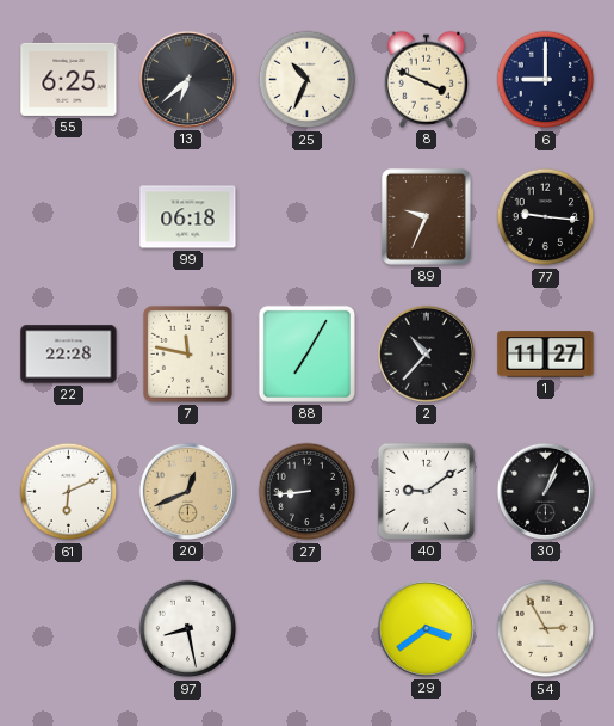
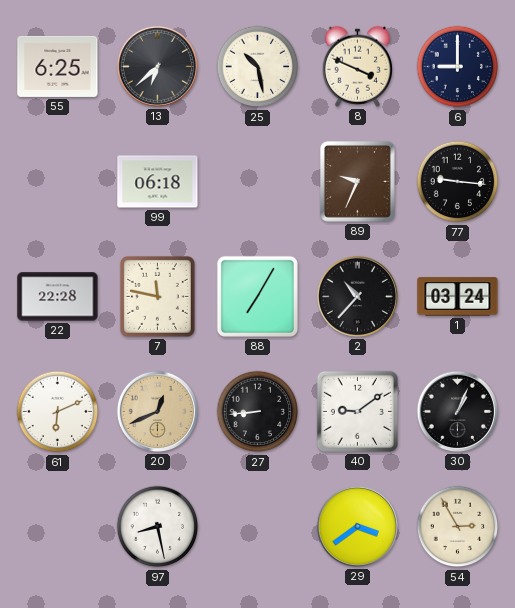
25: 10:34 -> 10:28
1: 11:27 -> 03:24
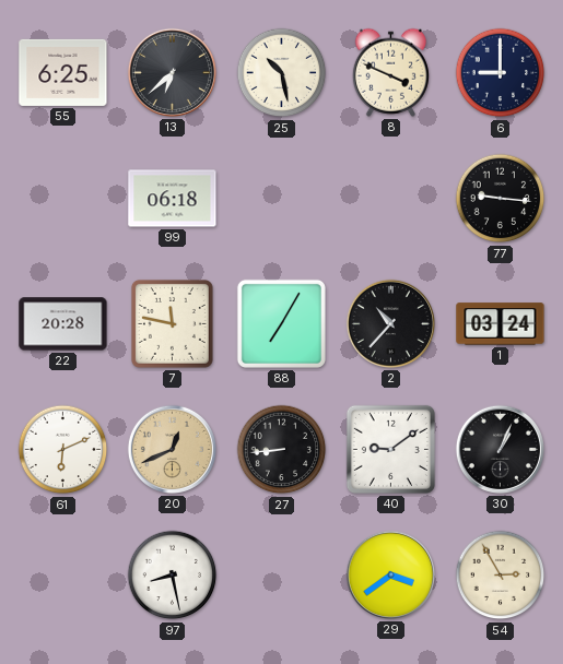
89: 9:34 -> none
22: 22:28 -> 20:28
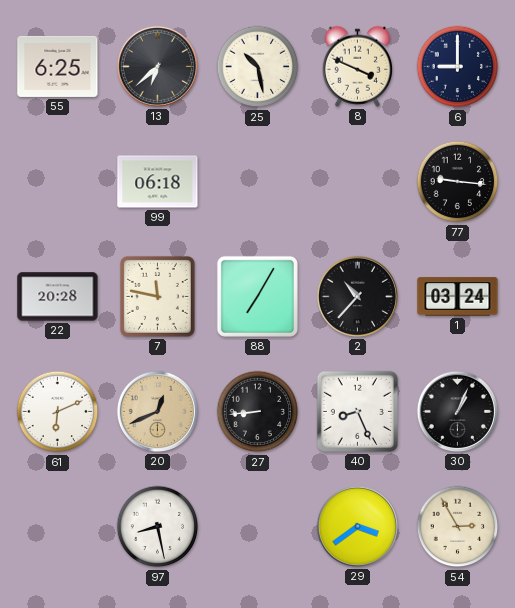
40: 9:09 -> 8:26
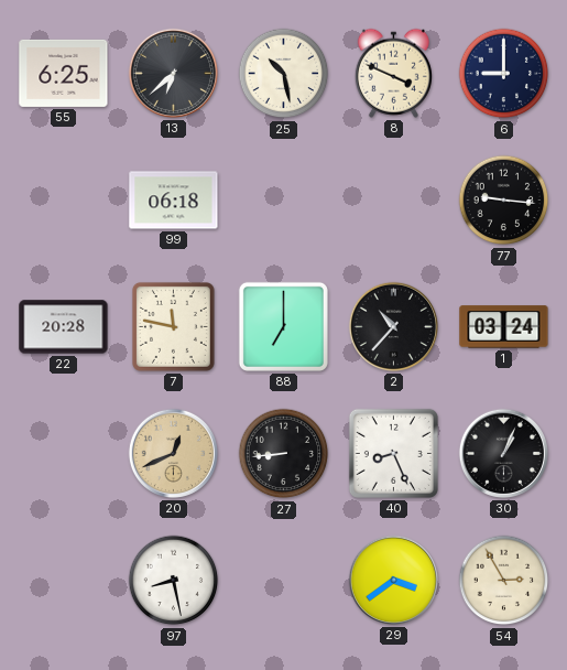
88: 7:05 -> 7:00
61: 6:11 -> none
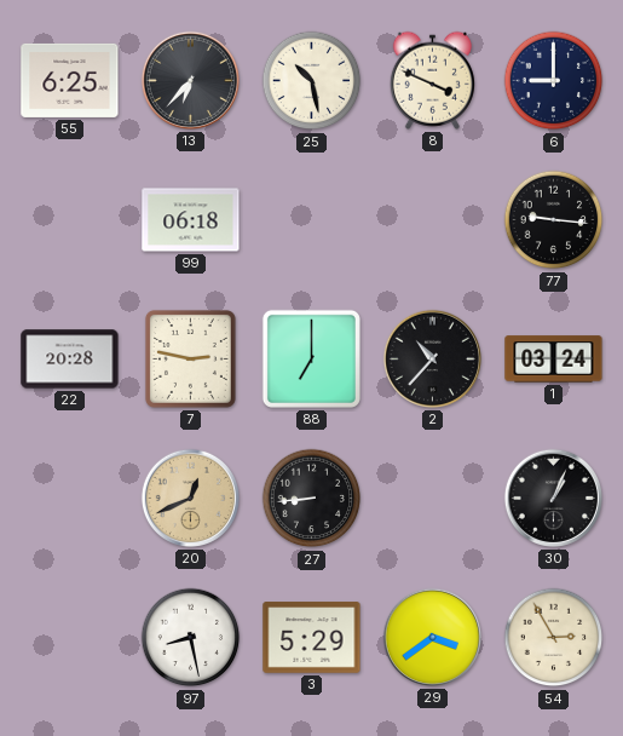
13: 6:38 -> 6:37
7: 11:47 -> 2:47
40: 8:26 -> none
3: none -> 5:29
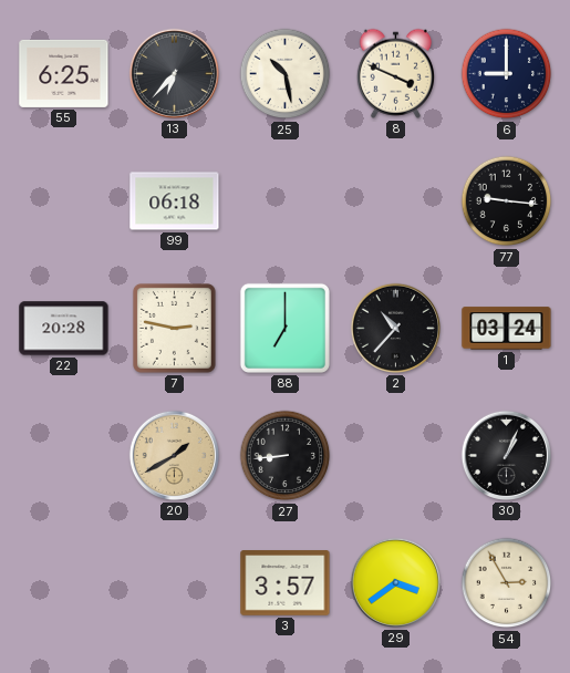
20: 12:41 -> 1:40
97: 8:28 -> none
3: 5:29 -> 3:57
